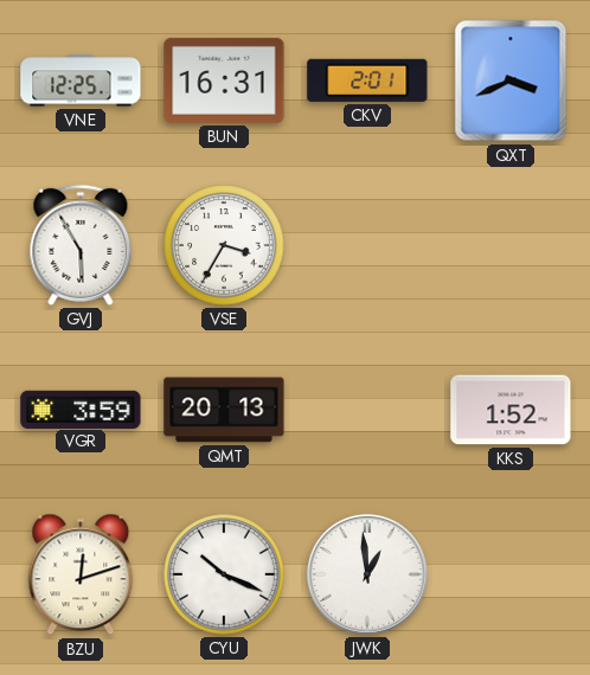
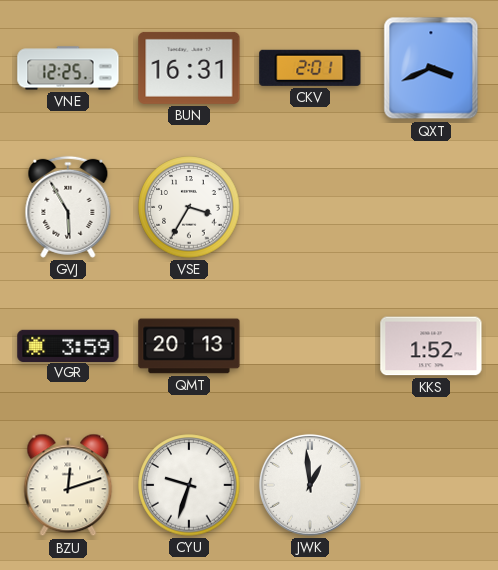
CYU: 10:19 -> 9:33
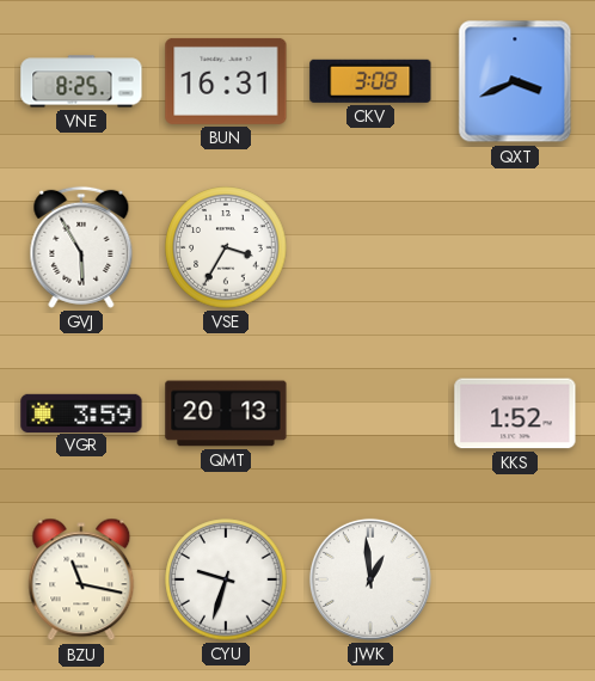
VNE: 12:25 -> 8:25
CKV: 2:01 -> 3:08
BZU: 12:12 -> 11:17
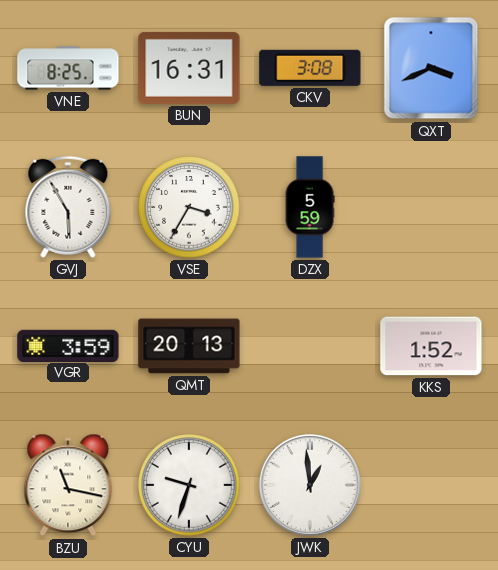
DZX: none -> 5:59
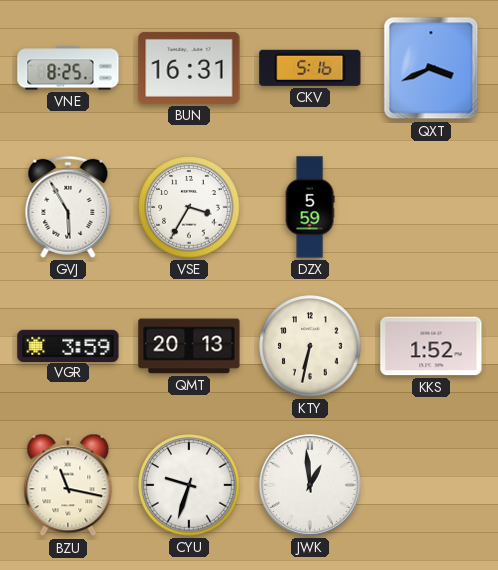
CKV: 3:08 -> 5:16
KTY: none -> 6:32
